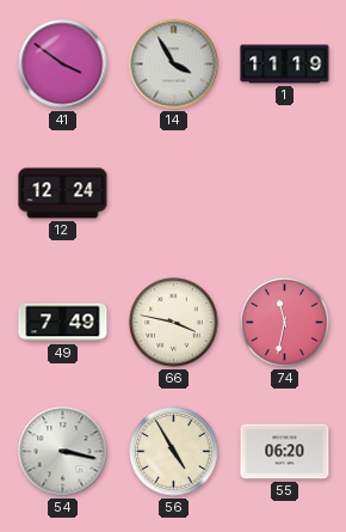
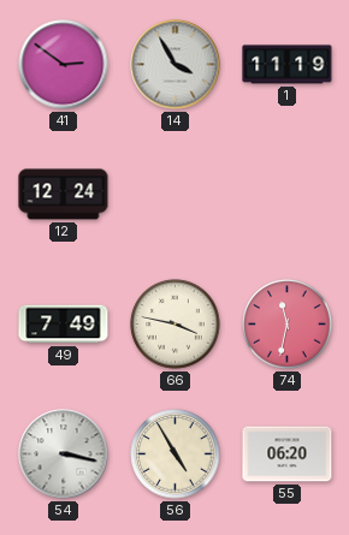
41: 3:51 -> 2:51
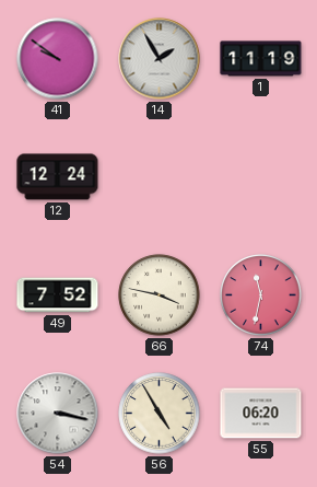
41: 2:51 -> 9:51
14: 3:55 -> 1:55
49: 7:49 -> 7:52
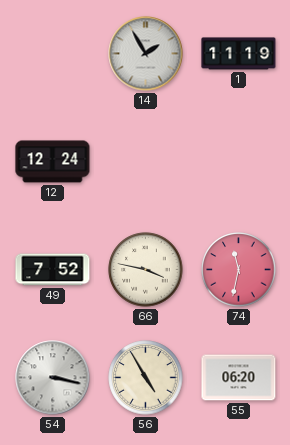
41: 9:51 -> none
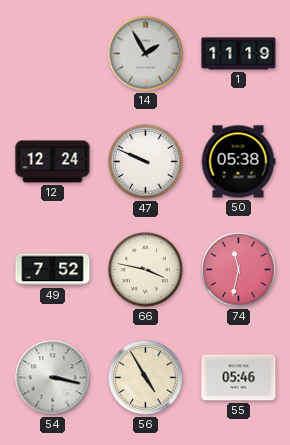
47: none -> 9:49
50: none -> 05:38
55: 06:20 -> 05:46
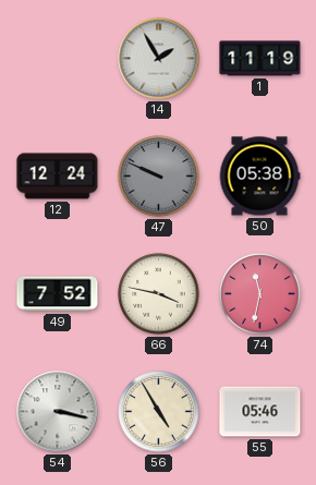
47 dial: white -> grey
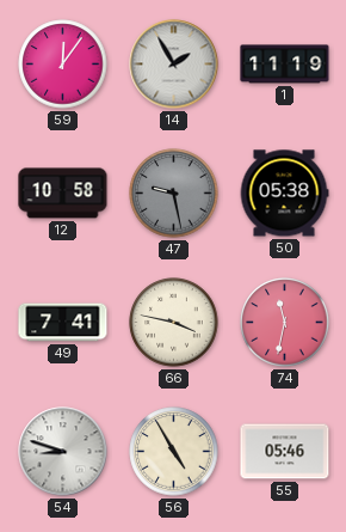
59: none -> 12:06
12: 12:24 -> 10:58
47: 9:49 -> 9:28
49: 7:52 -> 7:41
54: 3:17 -> 8:48
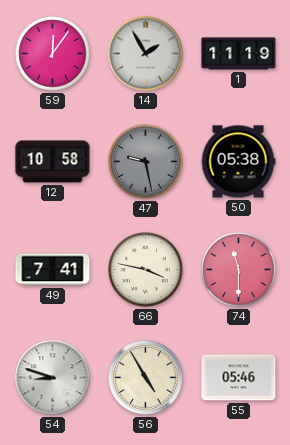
74: 11:32 -> 11:30
